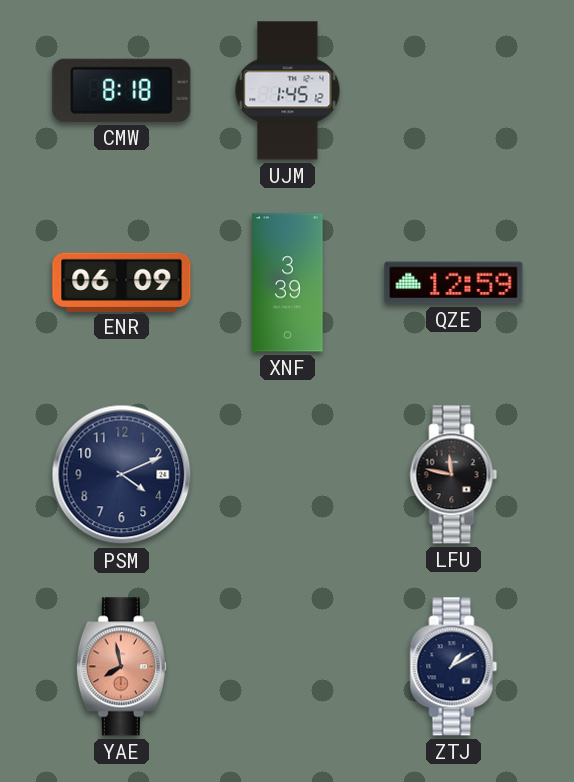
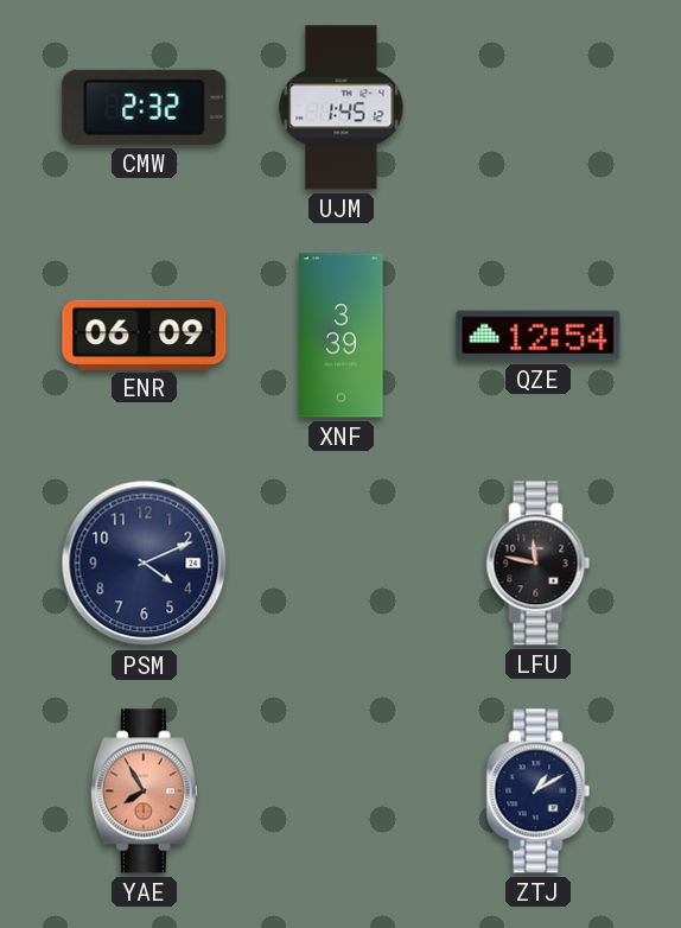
CMW: 8:18 -> 2:32
QZE: 12:59 -> 12:54
YAE: 7:58 -> 7:55
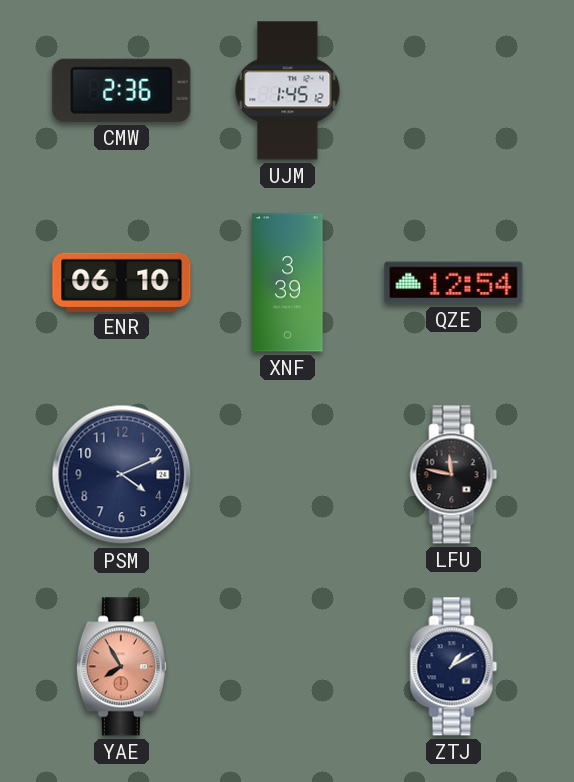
CMW: 2:32 -> 2:36
ENR: 06:09 -> 06:10
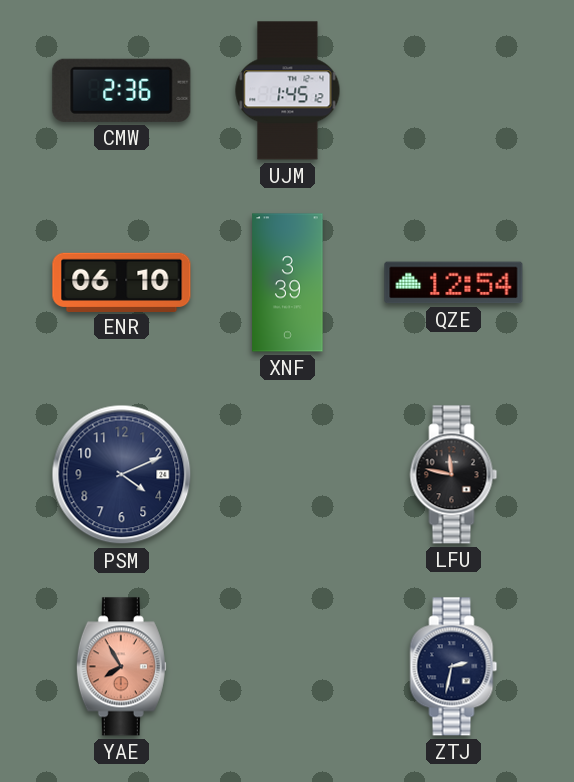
ZTJ: 1:10 -> 2:32
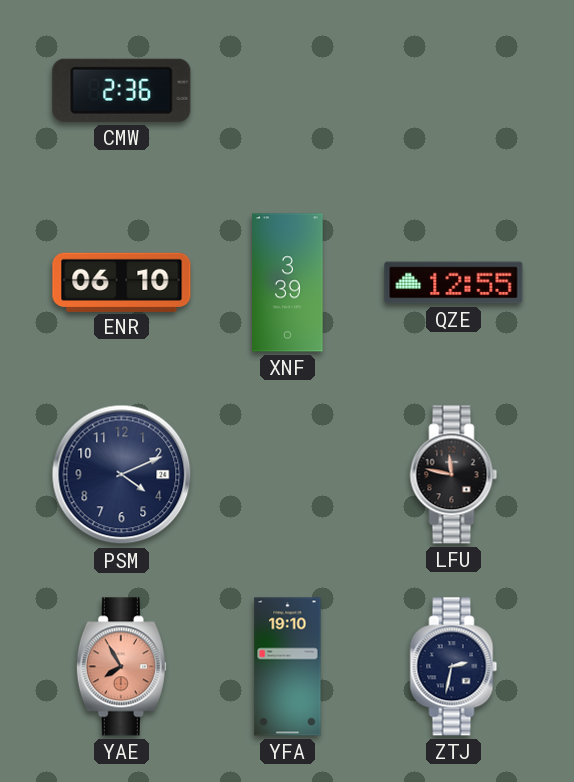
UJM: 1:45 -> none
QZE: 12:54 -> 12:55
YFA: none -> 19:10
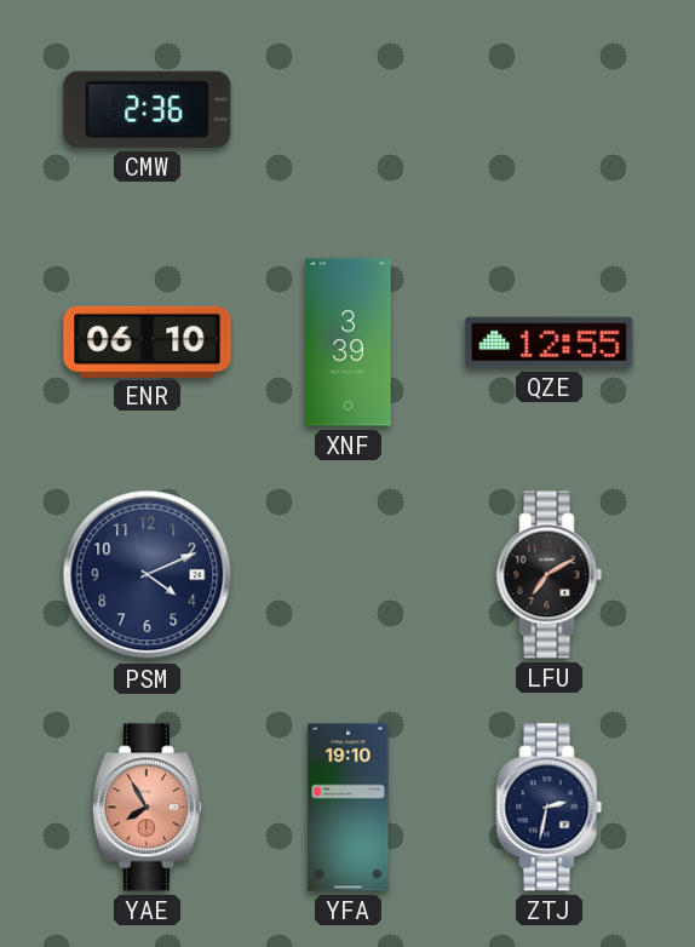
LFU: 11:47 -> 7:10
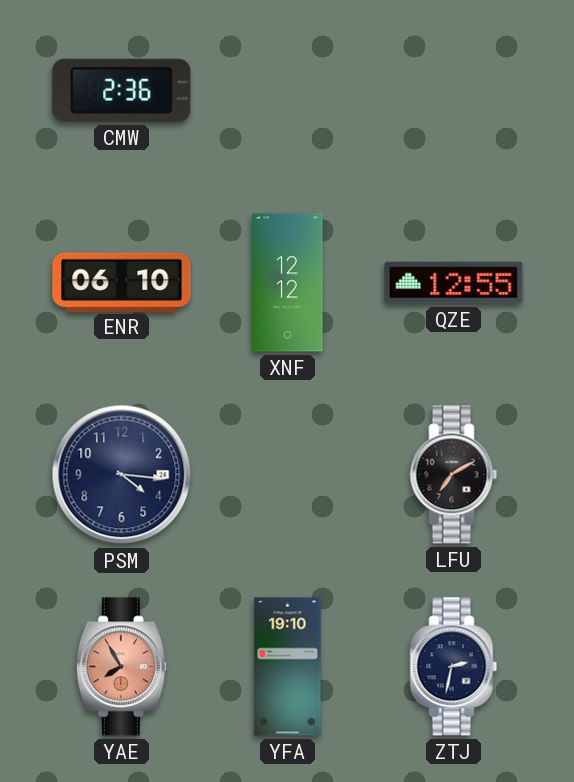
XNF: 3:39 -> 12:12
PSM: 4:11 -> 4:16
